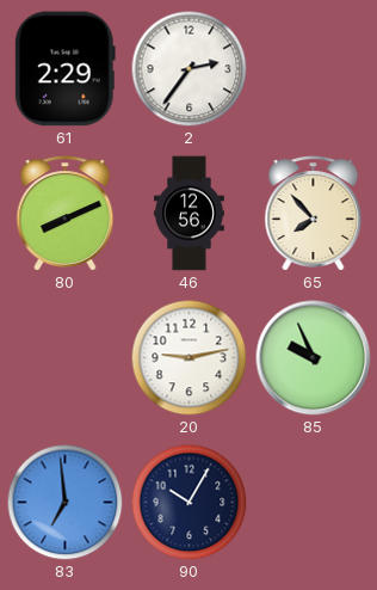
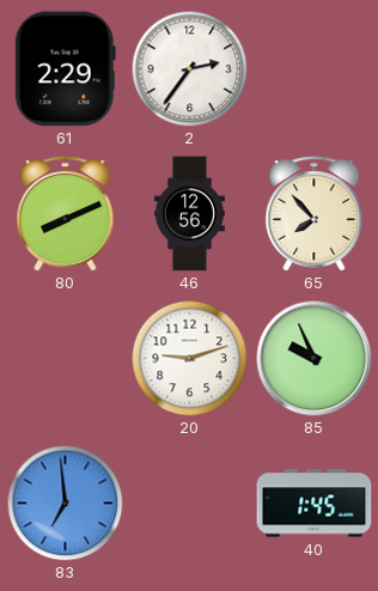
20: 9:13 -> 9:12
90: 10:05 -> none
40: none -> 1:45
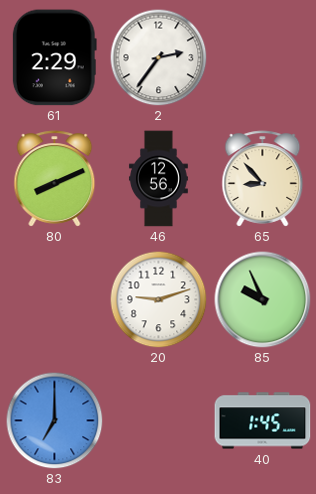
65: 7:53 -> 8:53
83: 6:59 -> 7:00
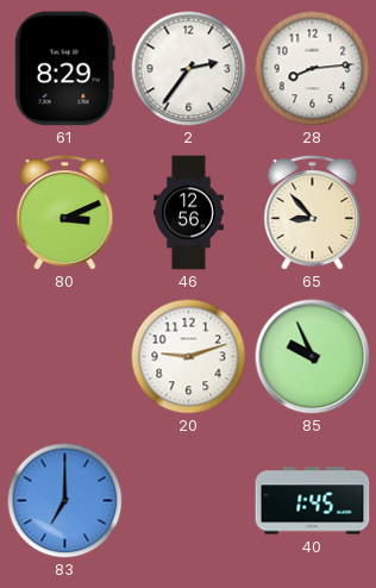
61: 2:29 -> 8:29
28: none -> 8:14
80: 8:11 -> 3:11
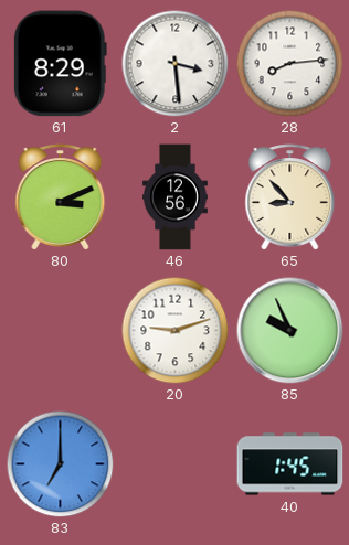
2: 2:36 -> 3:29
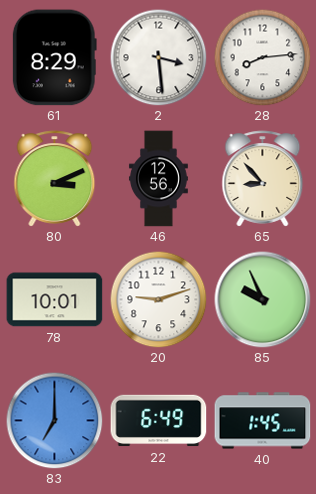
78: none -> 10:01
22: none -> 6:49
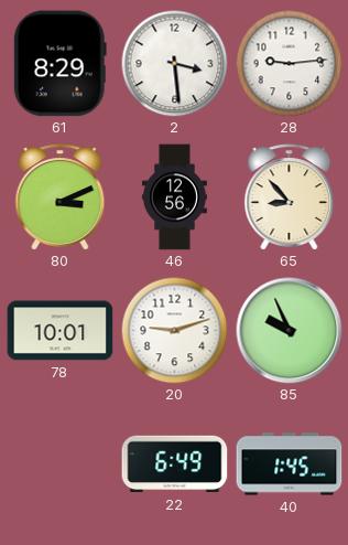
28: 8:14 -> 9:14
83: 7:00 -> none
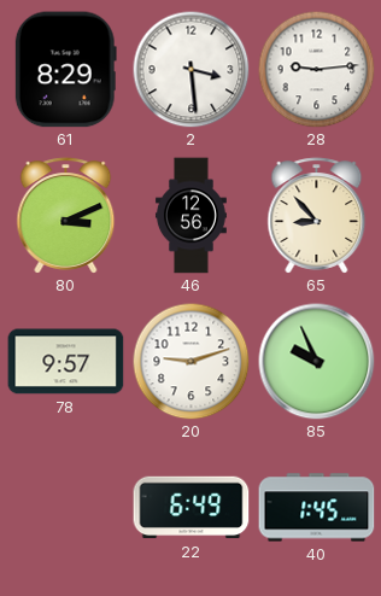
78: 10:01 -> 9:57
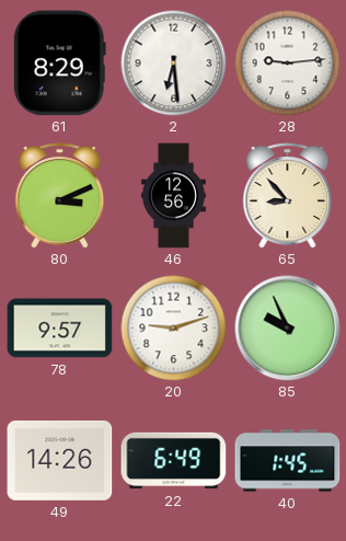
2: 3:29 -> 6:29
49: none -> 14:26
